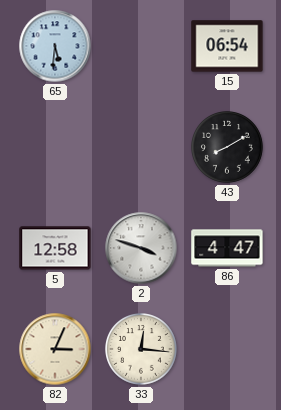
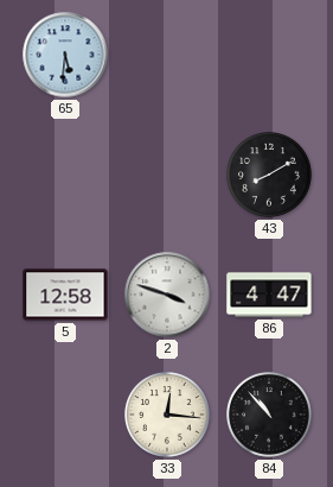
15: 06:54 -> none
82: 3:04 -> none
84: none -> 10:53
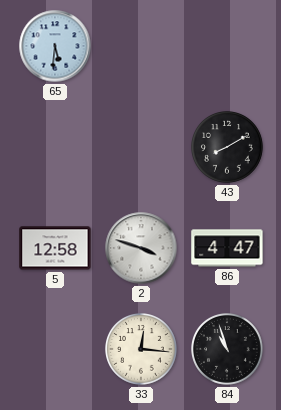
84: 10:53 -> 10:57
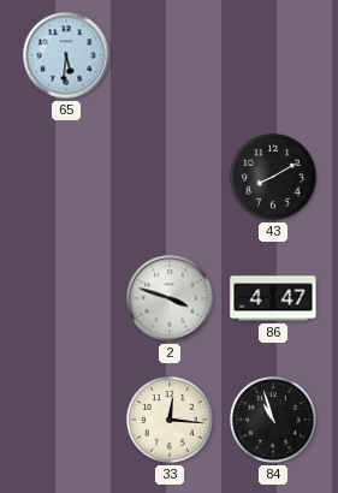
5: 12:58 -> none
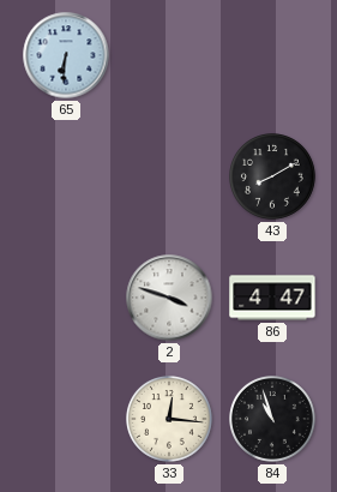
65: 5:31 -> 6:31
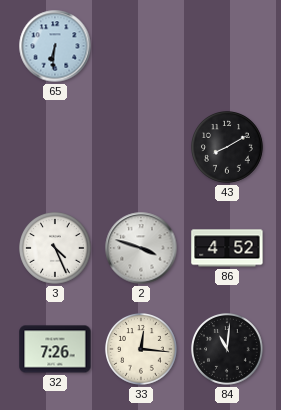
3: none -> 4:26
86: 4:47 -> 4:52
32: none -> 7:26
84: 10:57 -> 11:01
